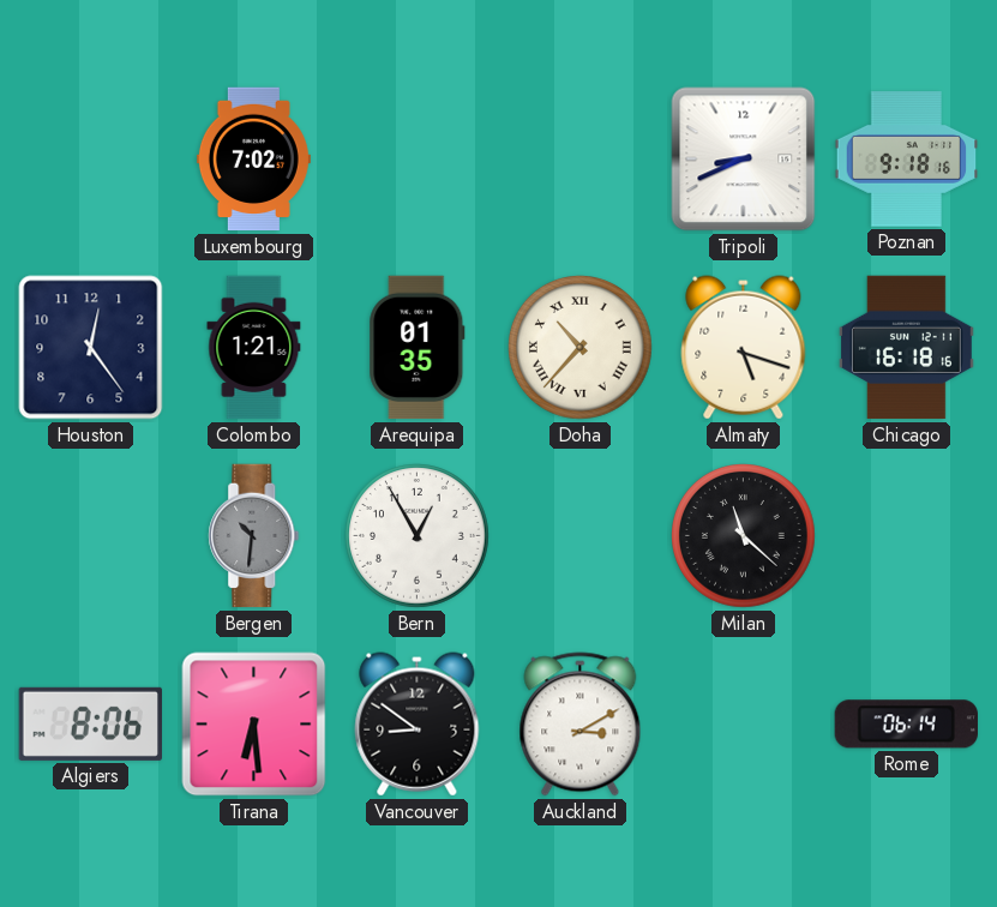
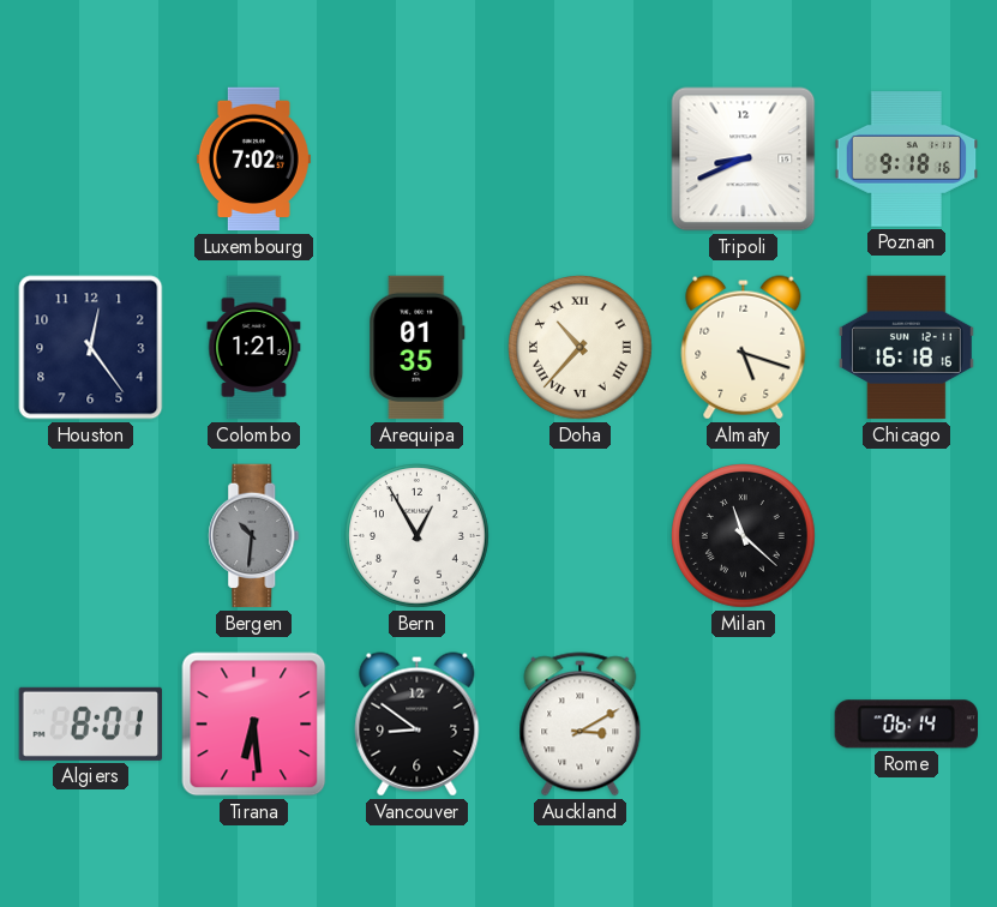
Algiers: 8:06 -> 8:01
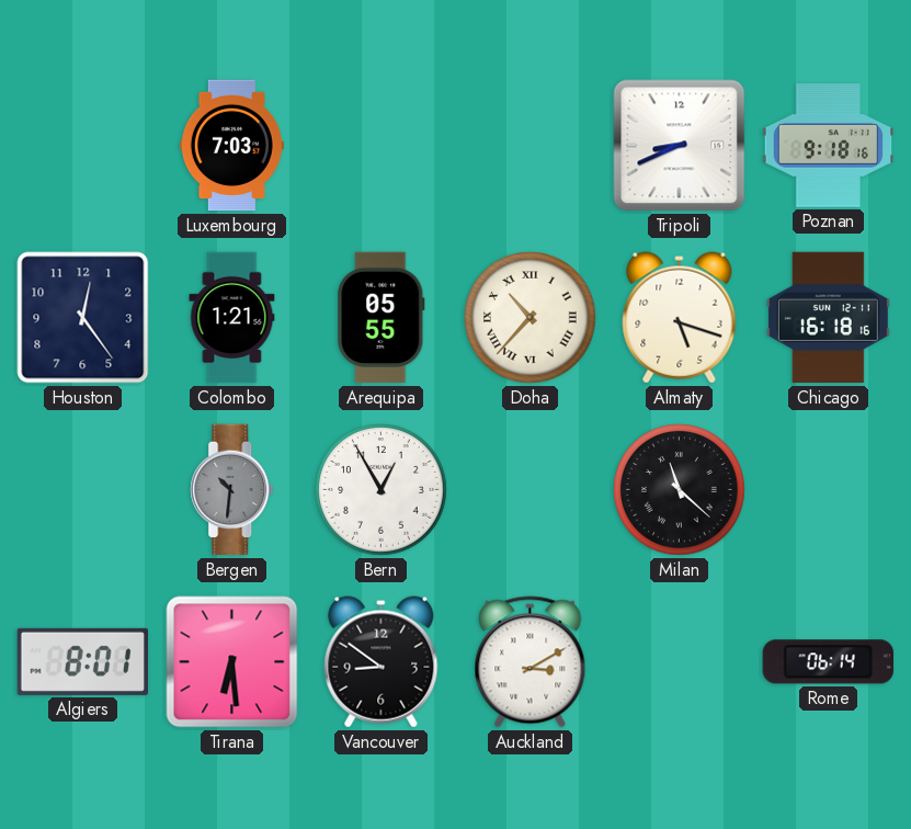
Luxembourg: 7:02 -> 7:03
Arequipa: 01:35 -> 05:55
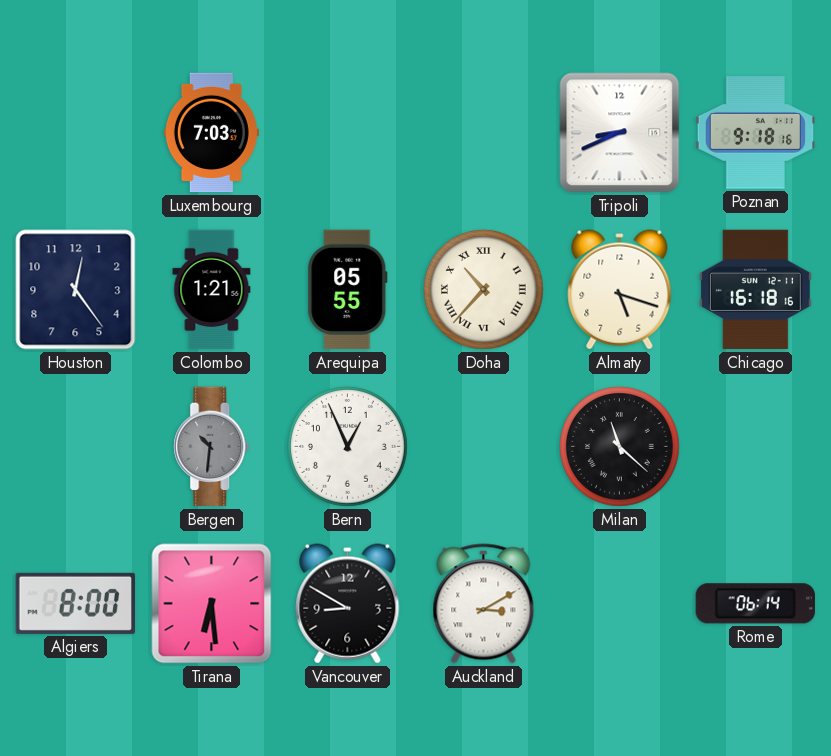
Bern: 12:55 -> 12:56
Algiers: 8:01 -> 8:00
Vancouver: 8:51 -> 8:50
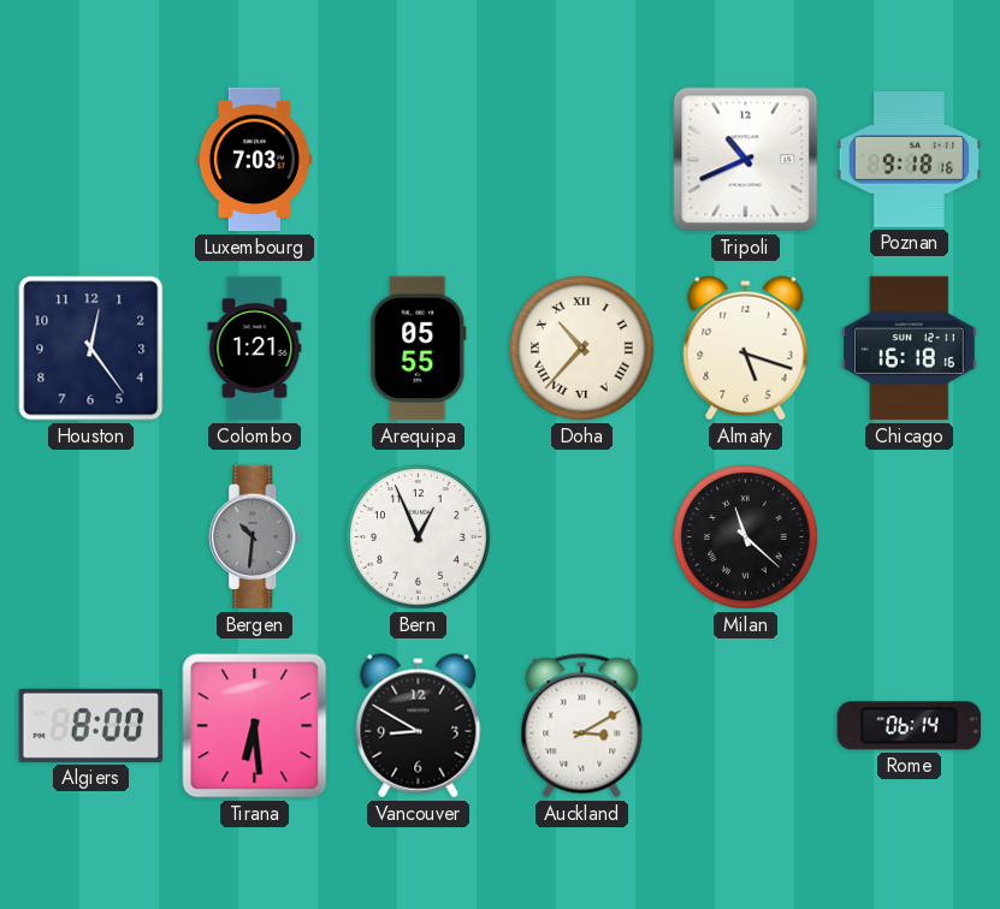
Tripoli: 8:41 -> 10:41
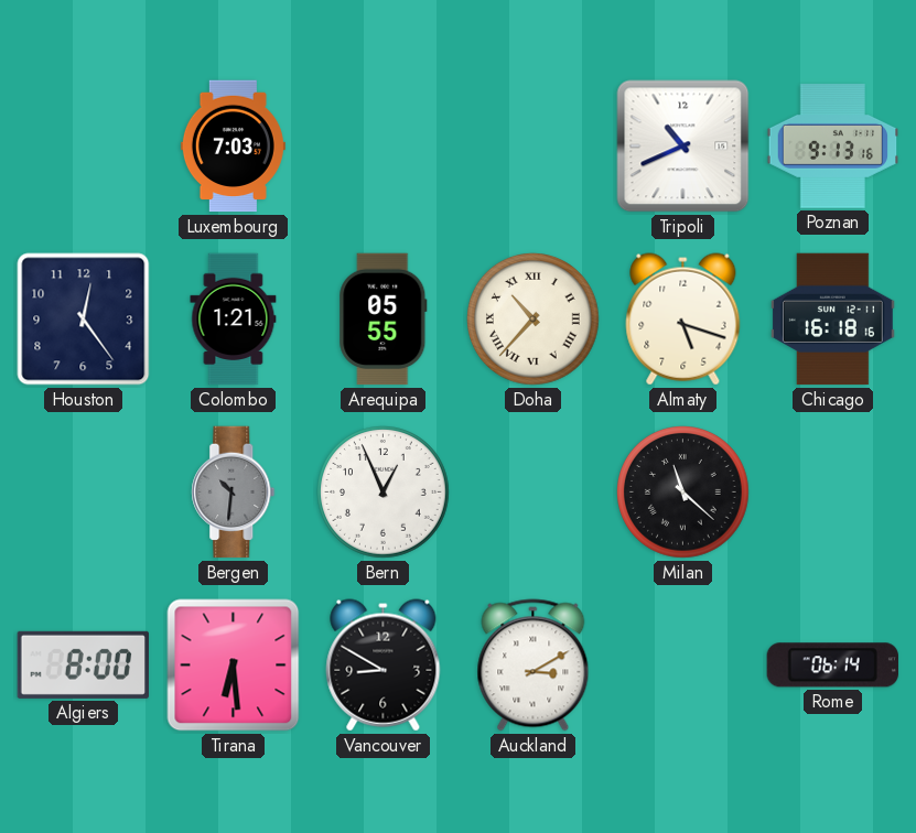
Poznan: 9:18 -> 9:13
